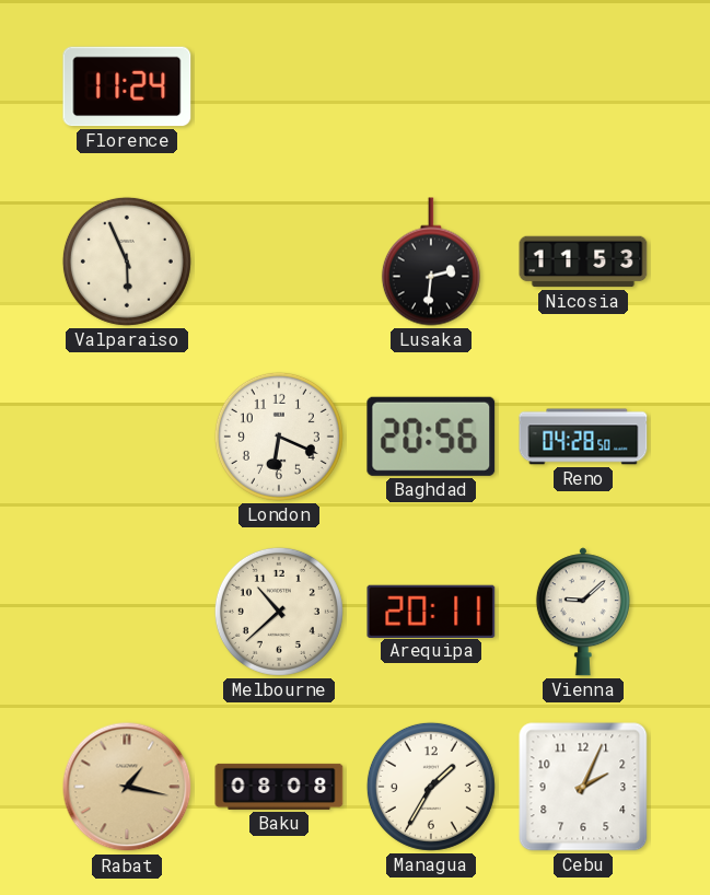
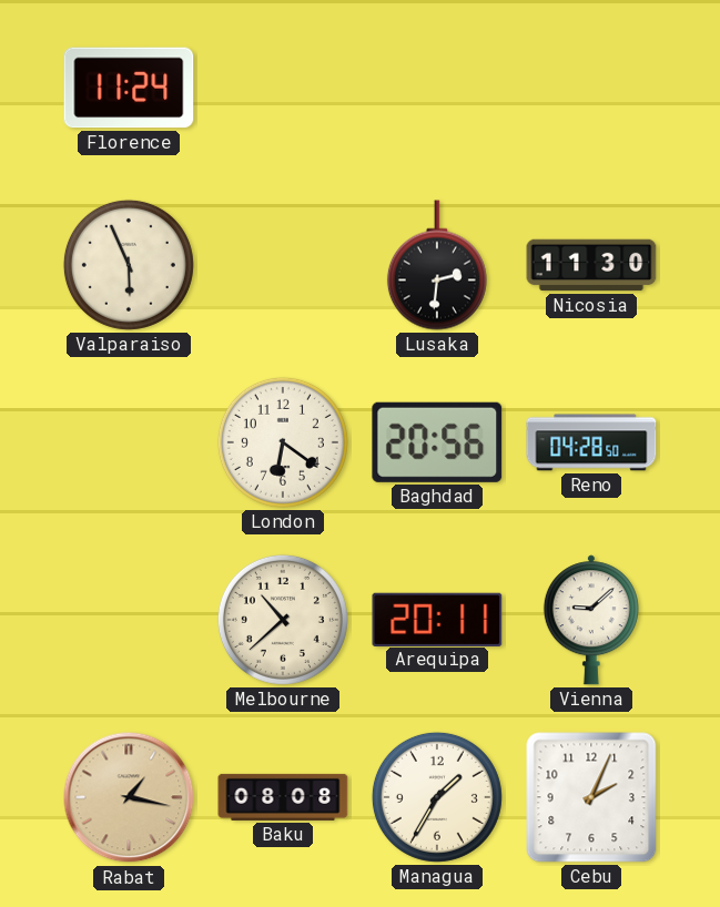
Nicosia: 11:53 -> 11:30
London: 6:19 -> 6:21
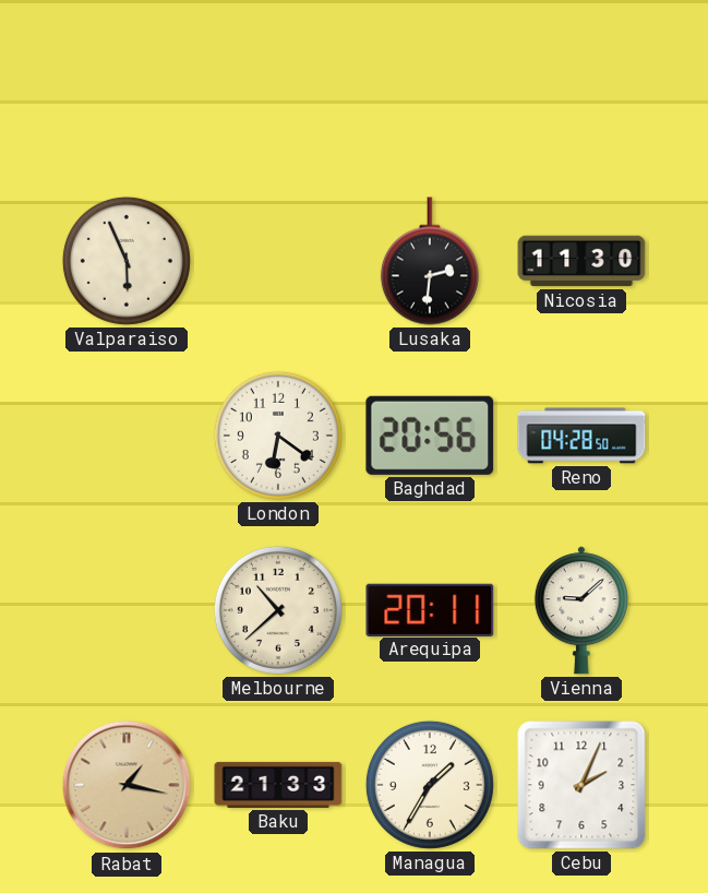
Florence: 11:24 -> none
Baku: 08:08 -> 21:33
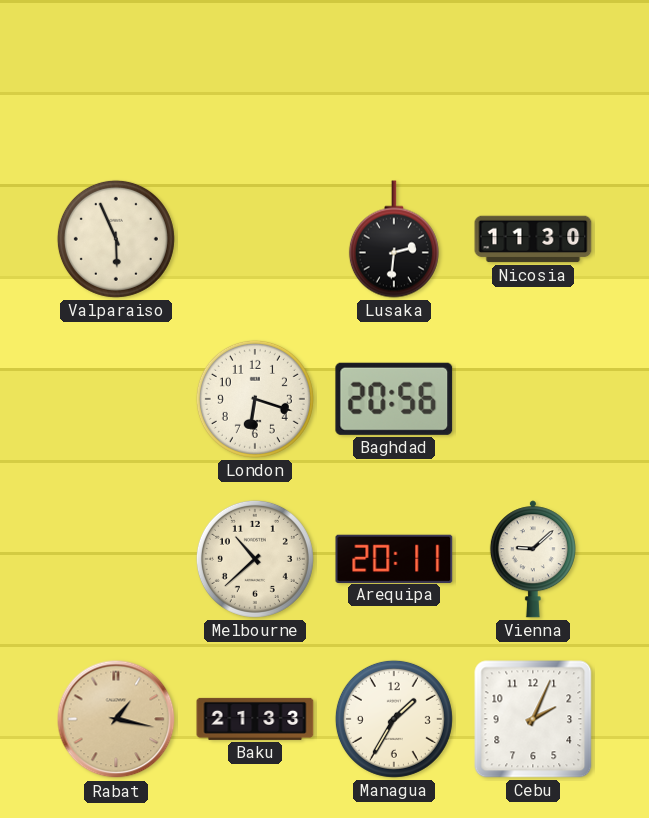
London: 6:21 -> 6:18
Reno: 04:28 -> none
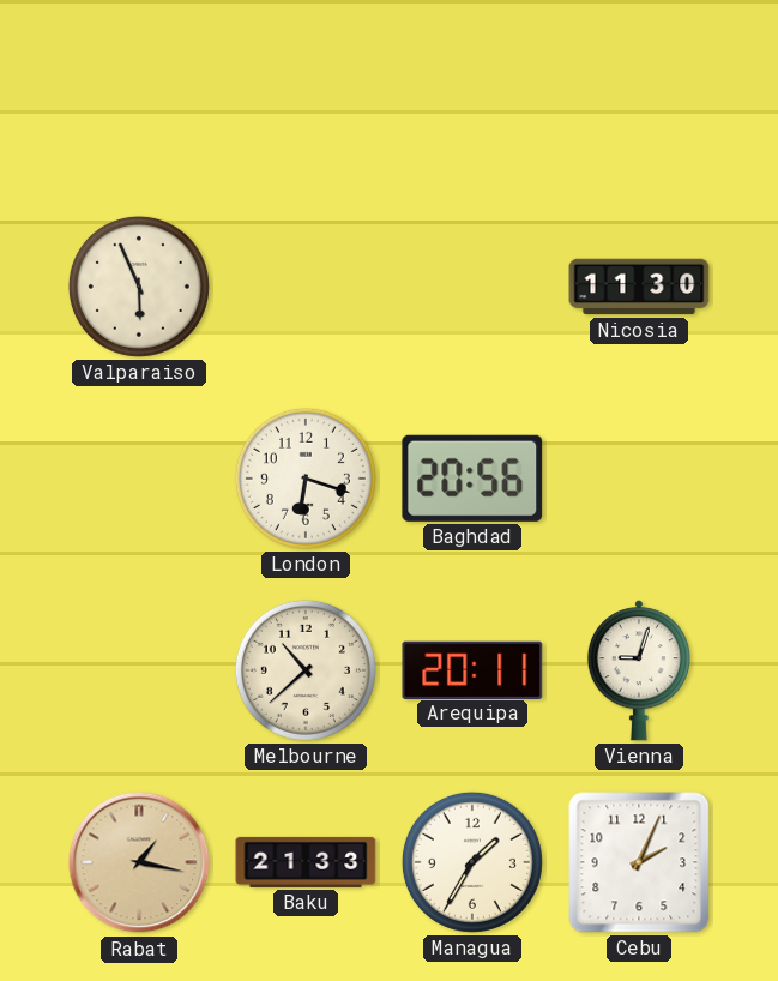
Lusaka: 2:31 -> none
Vienna: 9:08 -> 9:03
